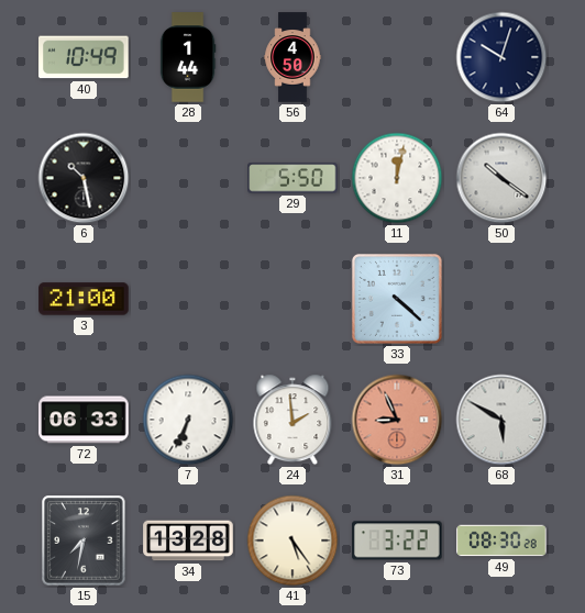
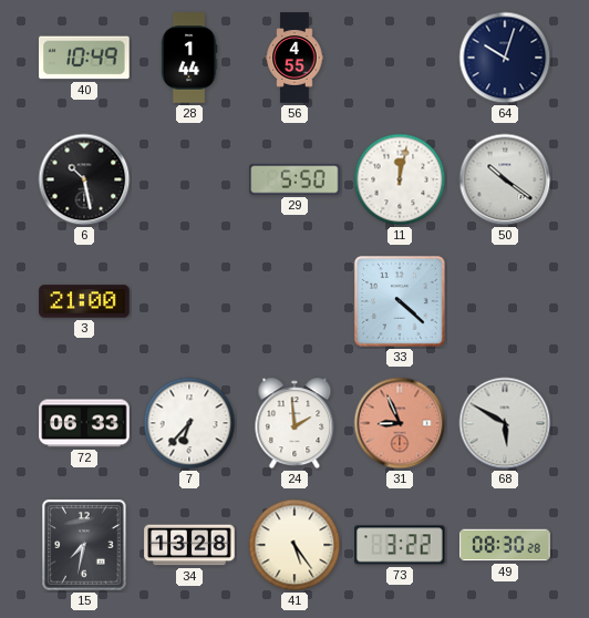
56: 4:50 -> 4:55
7: 6:34 -> 6:37
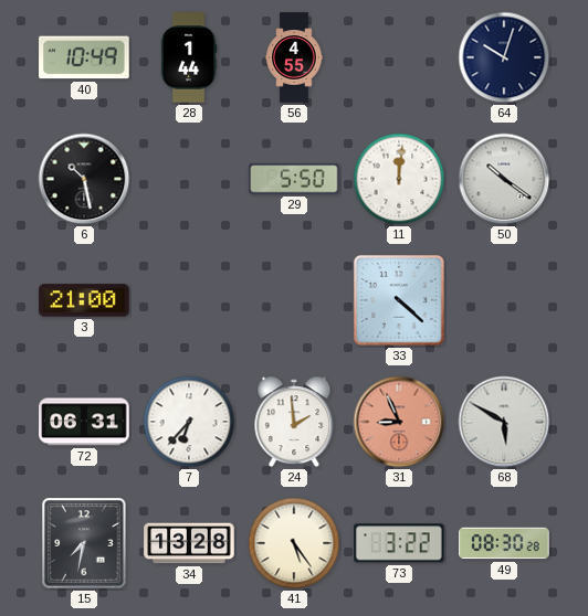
11: 12:02 -> 12:01
72: 06:33 -> 06:31
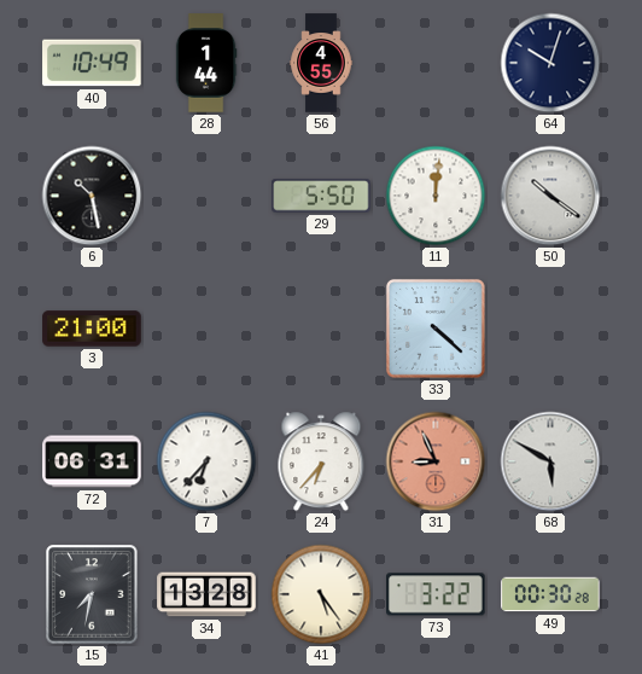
24: 1:59 -> 6:37
49: 08:30 -> 00:30
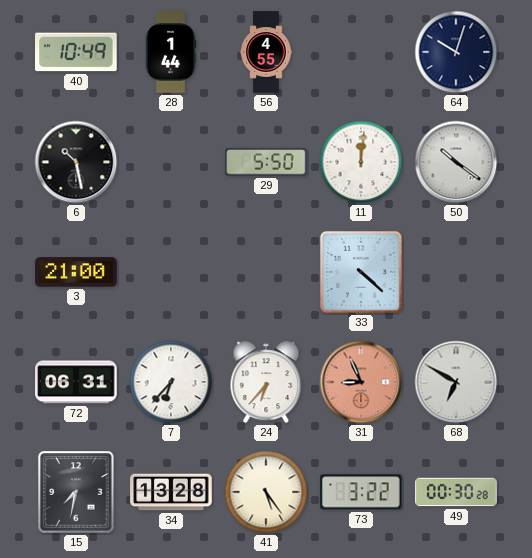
68: 5:50 -> 6:50
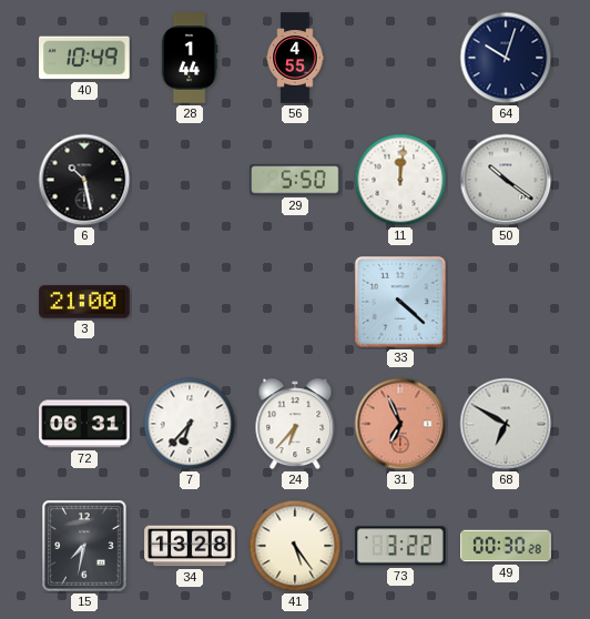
31: 8:56 -> 6:56
